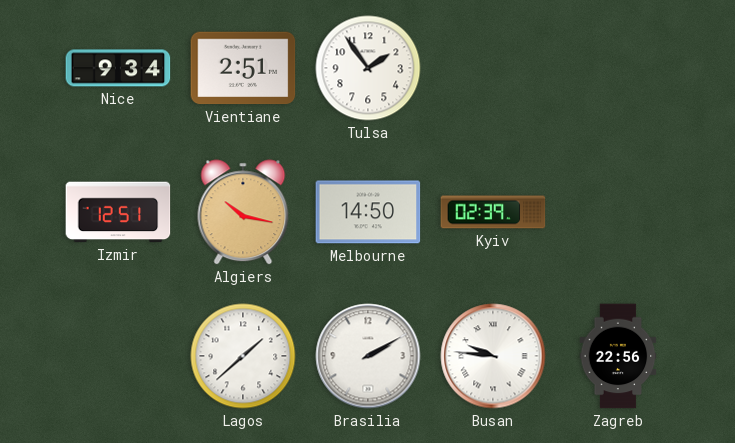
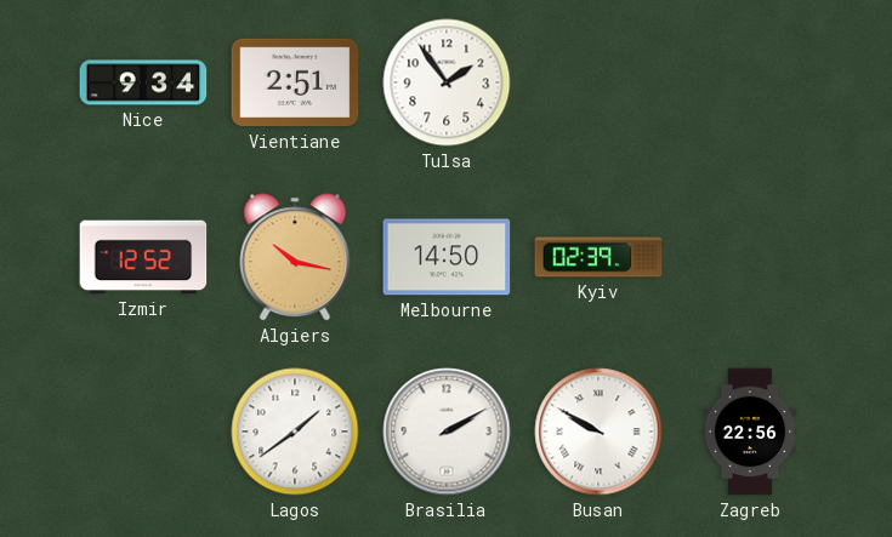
Izmir: 12:51 -> 12:52
Lagos: 1:38 -> 1:39
Busan: 9:46 -> 9:50
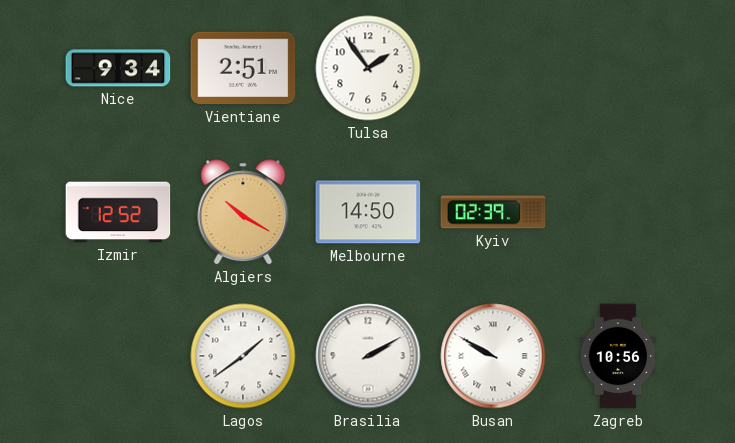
Algiers: 10:17 -> 10:20
Zagreb: 22:56 -> 10:56
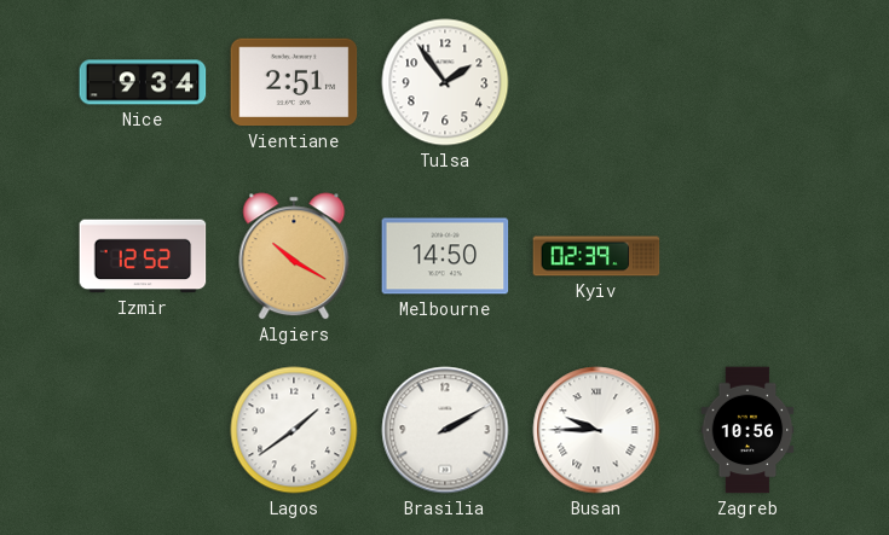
Busan: 9:50 -> 9:45
